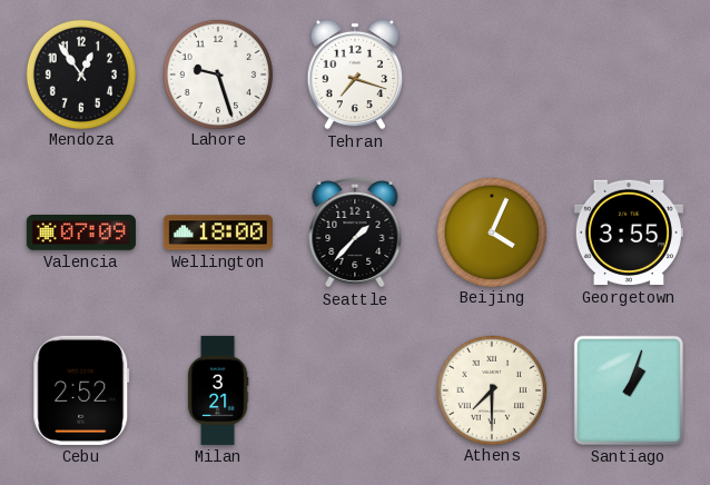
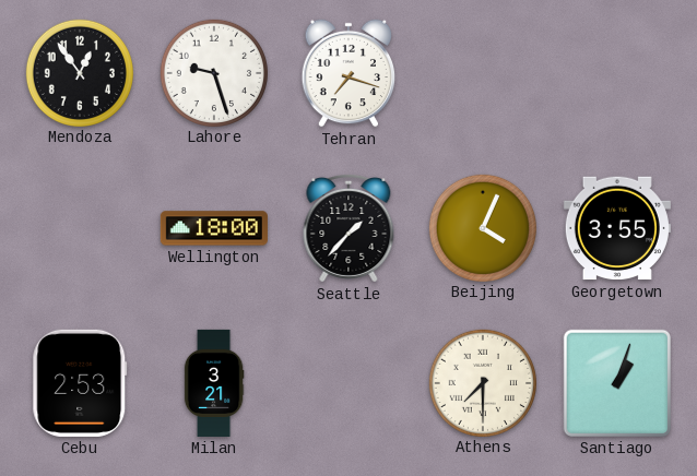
Valencia: 07:09 -> none
Cebu: 2:52 -> 2:53
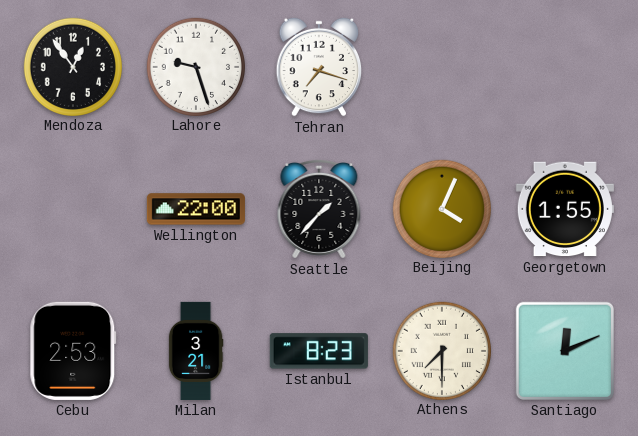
Wellington: 18:00 -> 22:00
Georgetown: 3:55 -> 1:55
Istanbul: none -> 8:23
Santiago: 1:03 -> 12:11
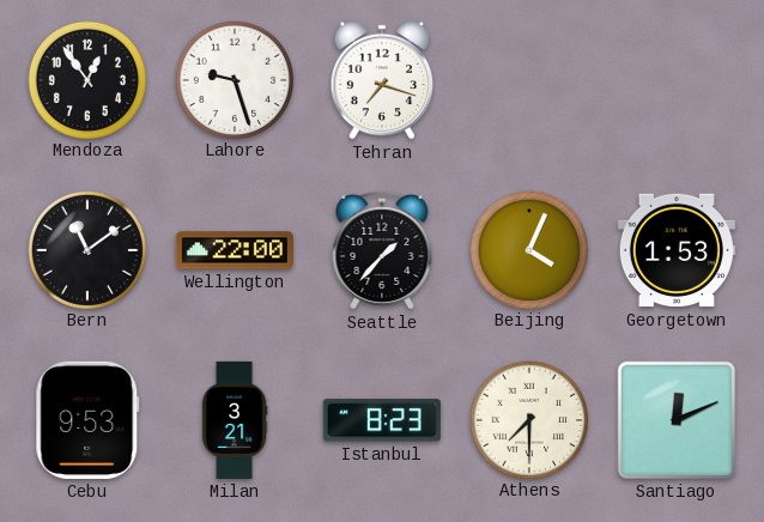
Bern: none -> 11:09
Georgetown: 1:55 -> 1:53
Cebu: 2:53 -> 9:53
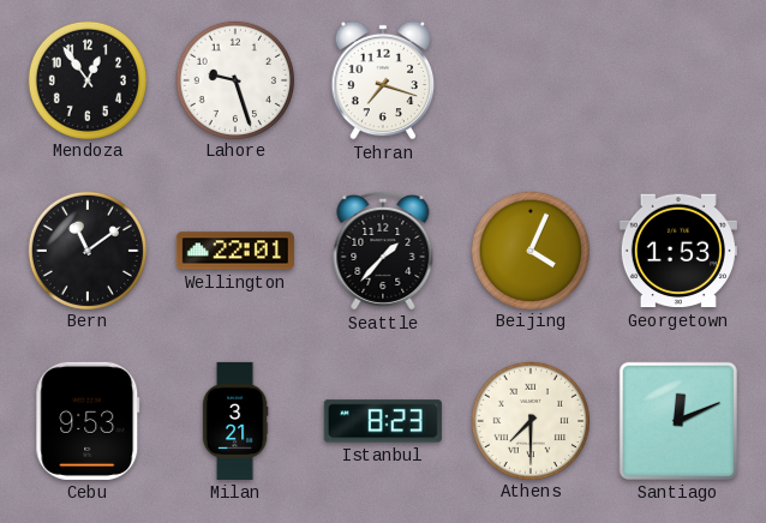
Wellington: 22:00 -> 22:01
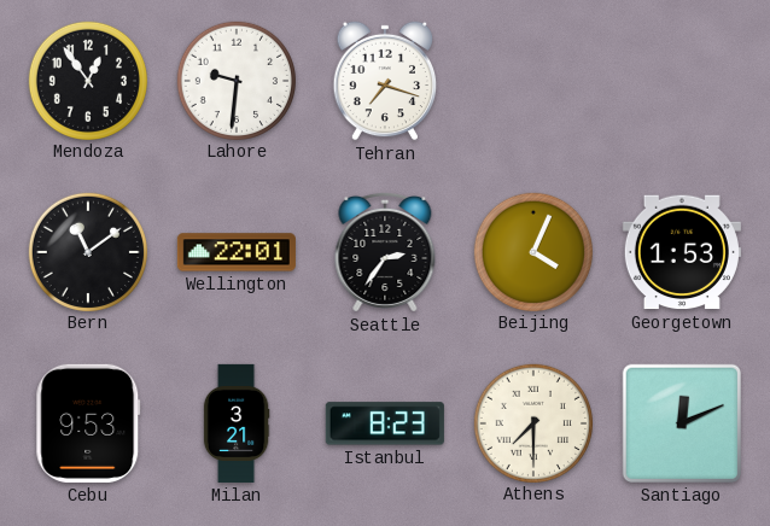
Lahore: 9:27 -> 9:31
Seattle: 1:37 -> 2:36
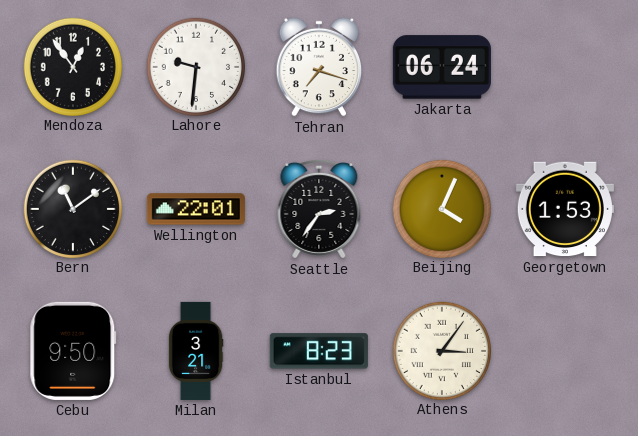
Jakarta: none -> 06:24
Cebu: 9:53 -> 9:50
Athens: 7:30 -> 3:06
Santiago: 12:11 -> none
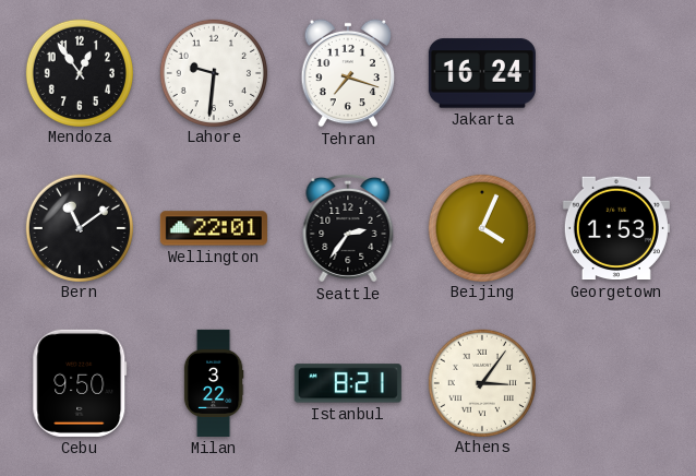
Jakarta: 06:24 -> 16:24
Milan: 3:21 -> 3:22
Istanbul: 8:23 -> 8:21
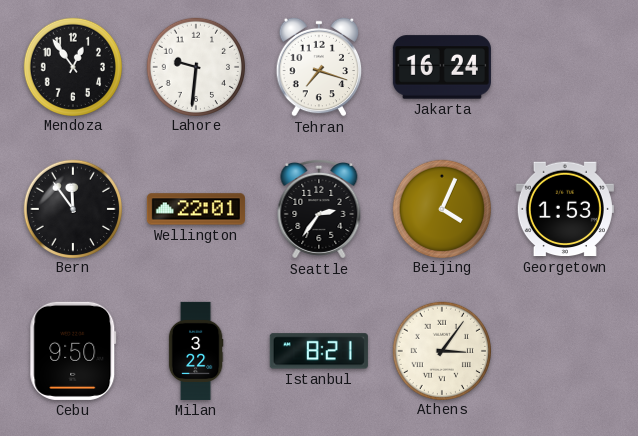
Bern: 11:09 -> 11:54
